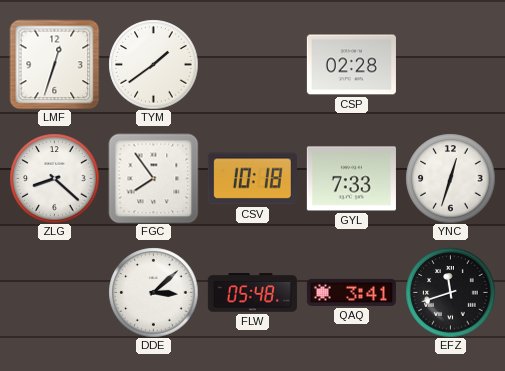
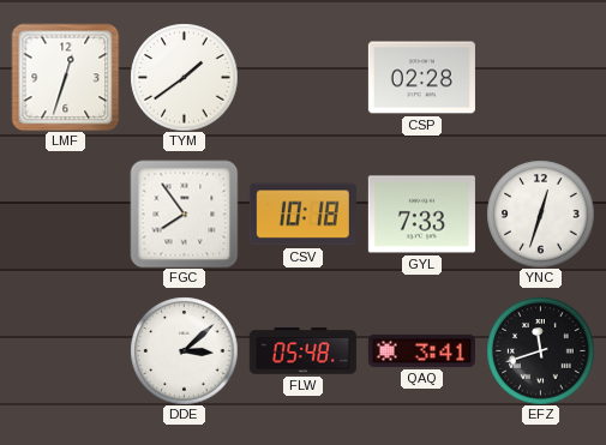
ZLG: 8:22 -> none
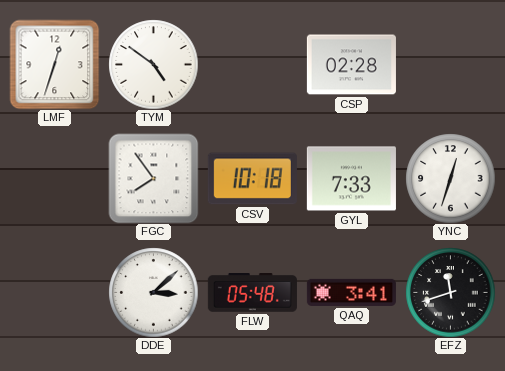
TYM: 1:39 -> 4:51
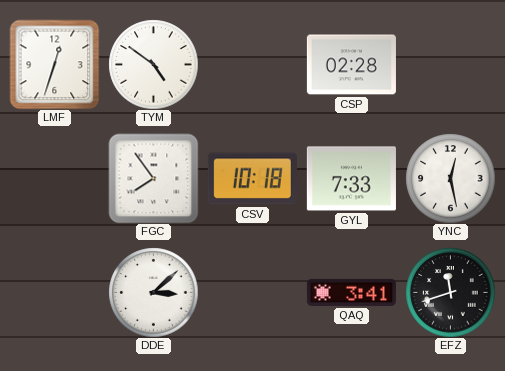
YNC: 12:33 -> 12:28
FLW: 05:48 -> none
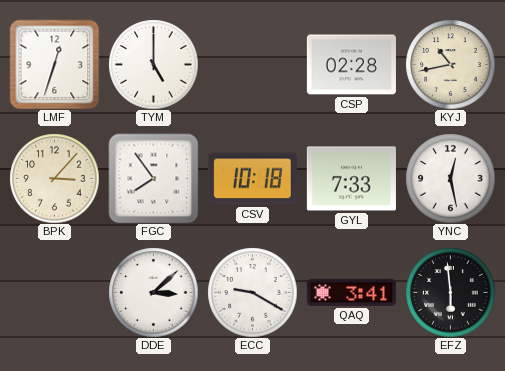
TYM: 4:51 -> 5:00
KYJ: none -> 10:43
BPK: none -> 3:07
ECC: none -> 9:20
EFZ: 11:42 -> 5:59
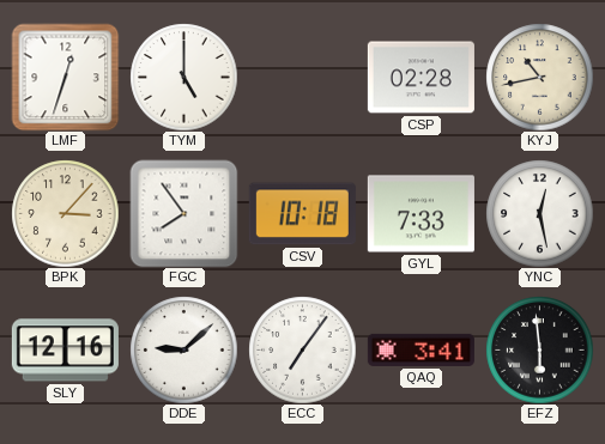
SLY: none -> 12:16
DDE: 3:08 -> 9:08
ECC: 9:20 -> 7:06
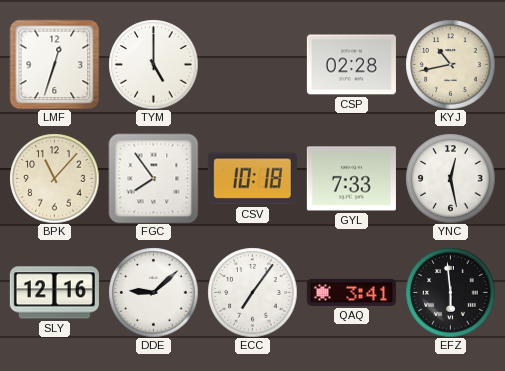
BPK: 3:07 -> 11:07
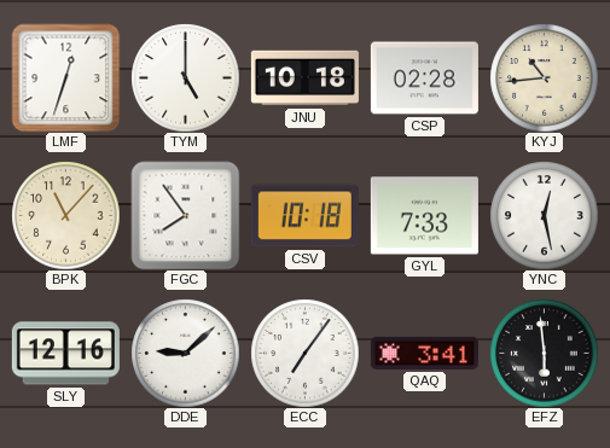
JNU: none -> 10:18
KYJ: 10:43 -> 10:44
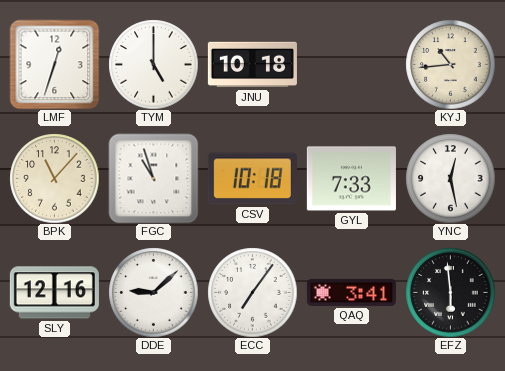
CSP: 02:28 -> none
FGC: 7:54 -> 10:57
